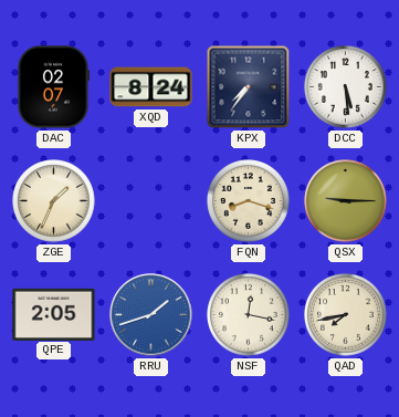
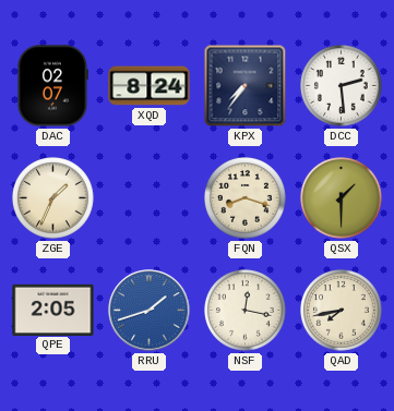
DCC: 5:29 -> 2:29
QSX: 9:15 -> 1:30
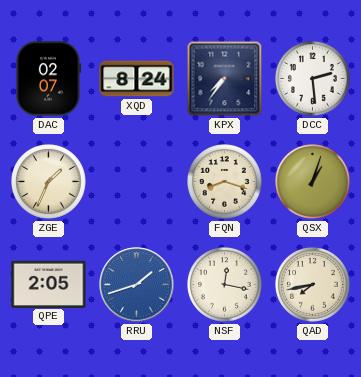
QSX: 1:30 -> 1:03
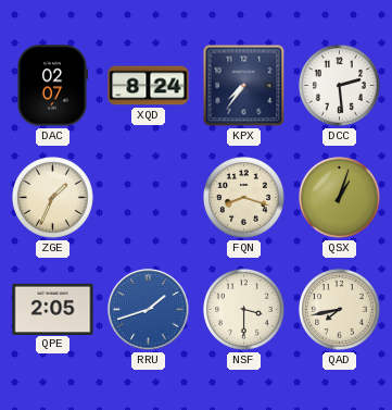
NSF: 12:17 -> 3:30
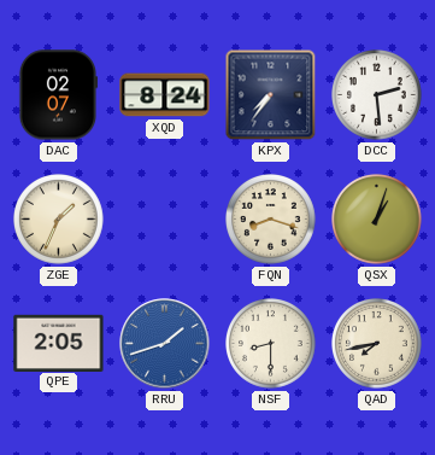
NSF: 3:30 -> 8:30
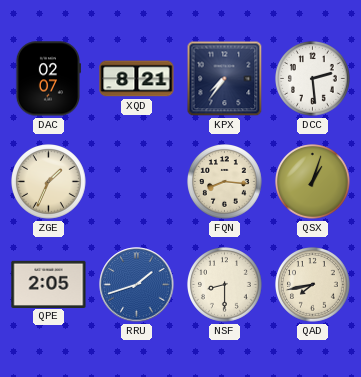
XQD: 8:24 -> 8:21
FQN: 8:18 -> 8:16
